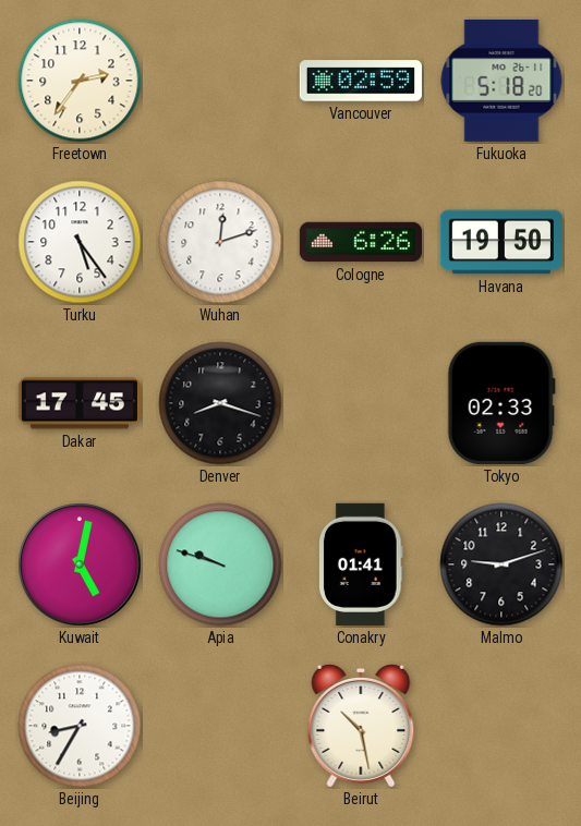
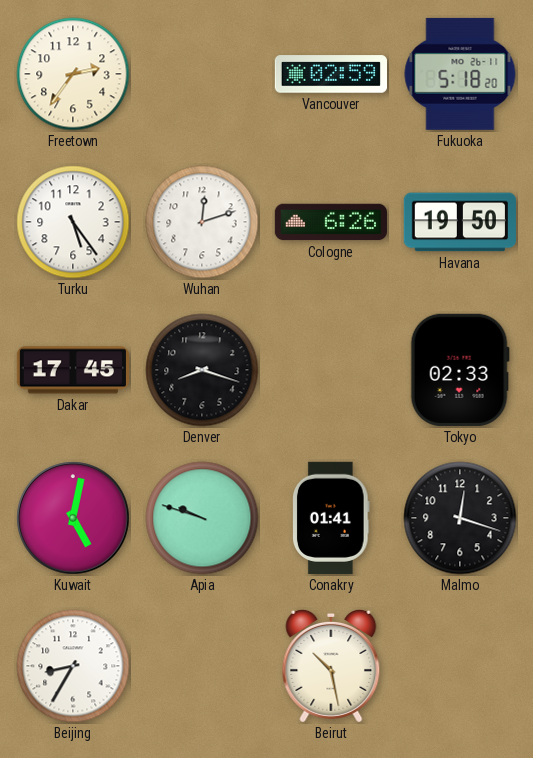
Malmo: 9:12 -> 12:18
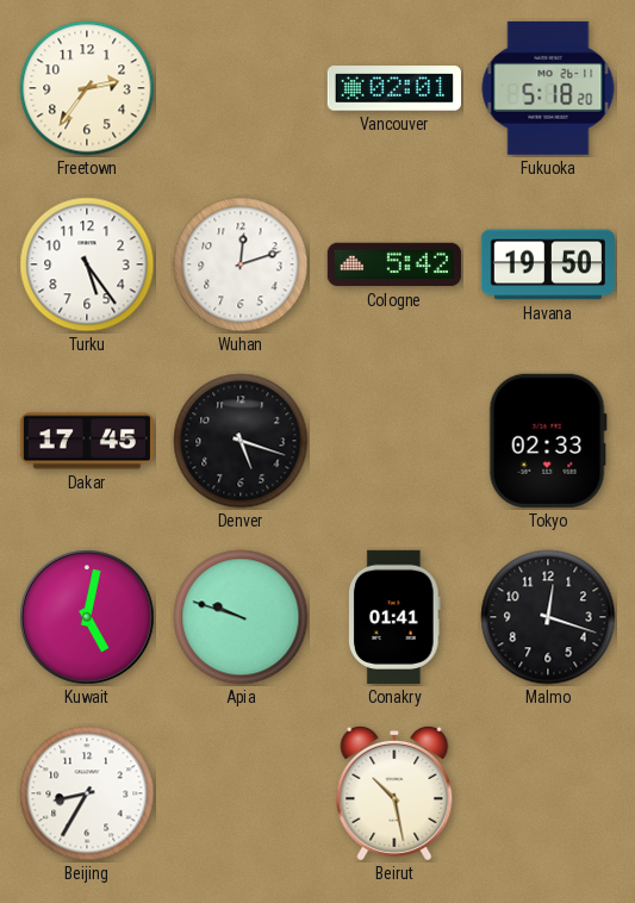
Vancouver: 02:59 -> 02:01
Cologne: 6:26 -> 5:42
Denver: 8:18 -> 5:18
